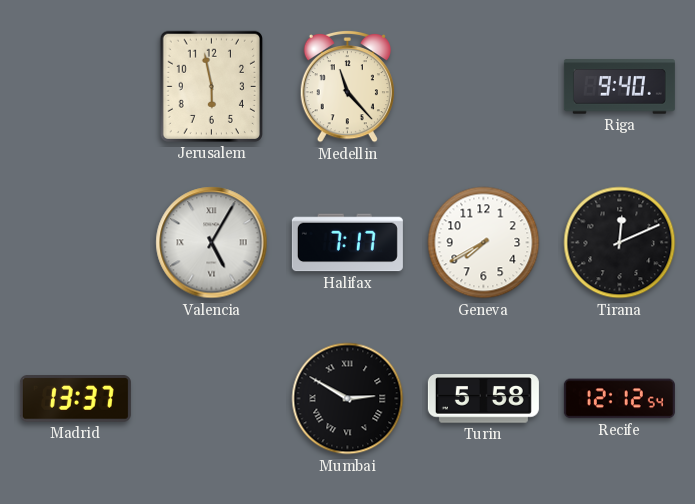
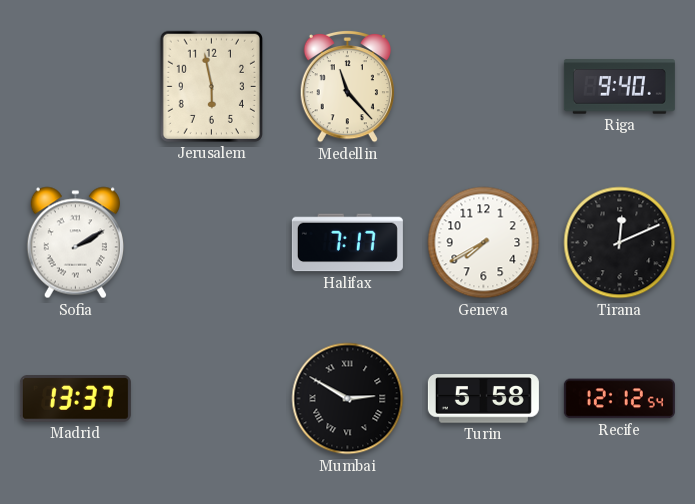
Sofia: none -> 2:10
Valencia: 5:05 -> none
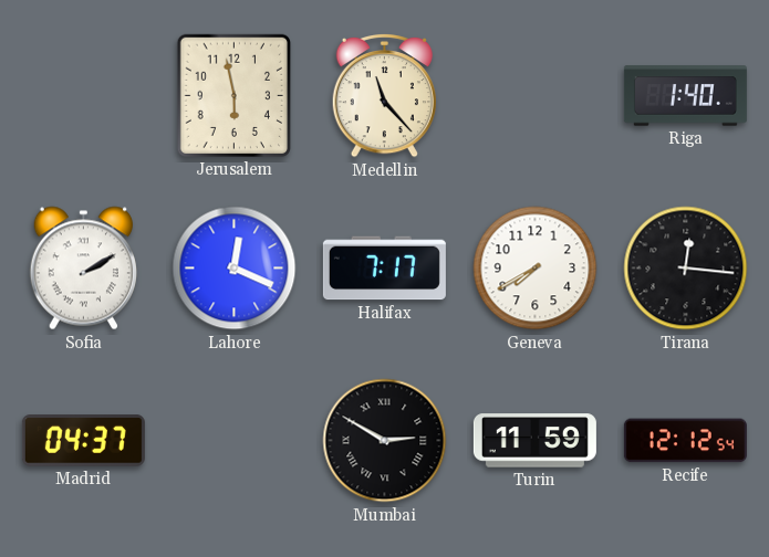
Riga: 9:40 -> 1:40
Lahore: none -> 12:19
Tirana: 12:11 -> 12:16
Madrid: 13:37 -> 04:37
Turin: 5:58 -> 11:59
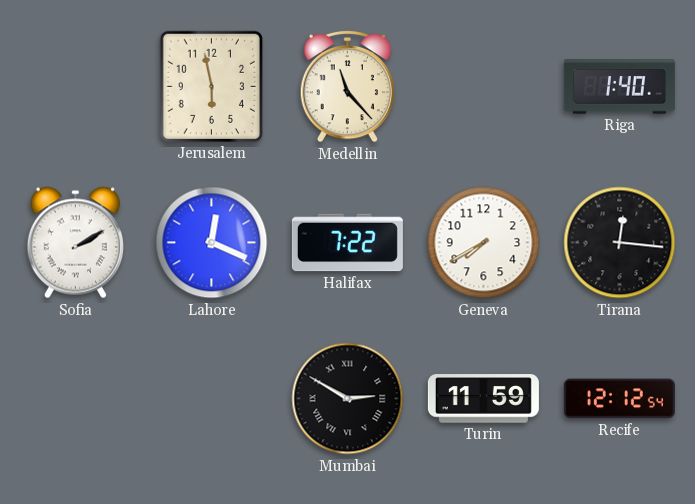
Halifax: 7:17 -> 7:22
Madrid: 04:37 -> none
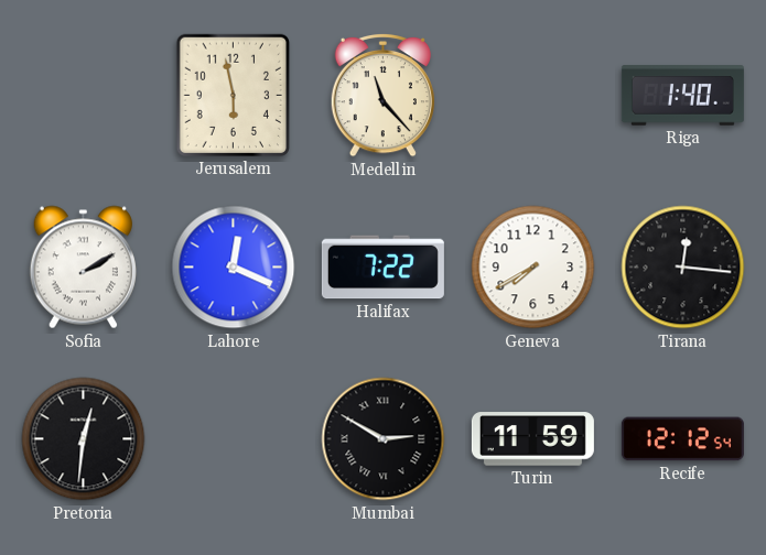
Pretoria: none -> 12:31
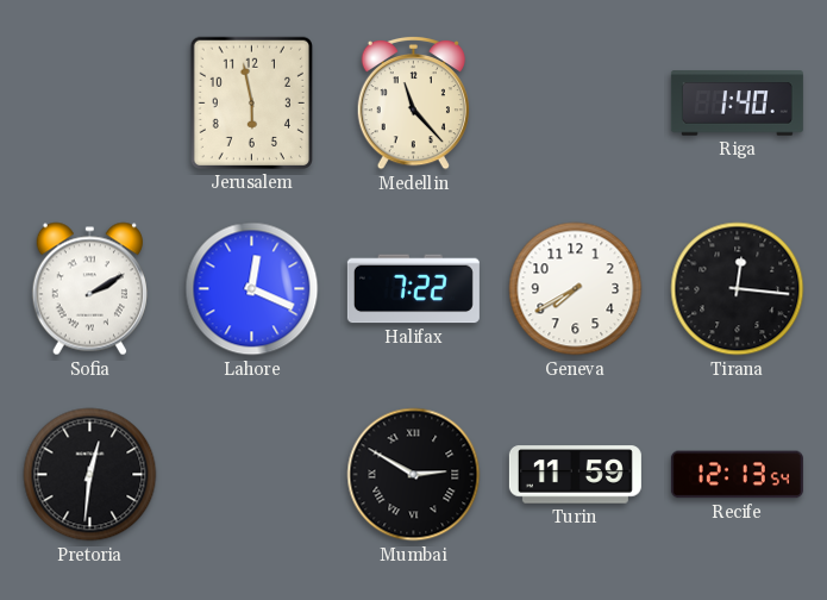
Recife: 12:12 -> 12:13
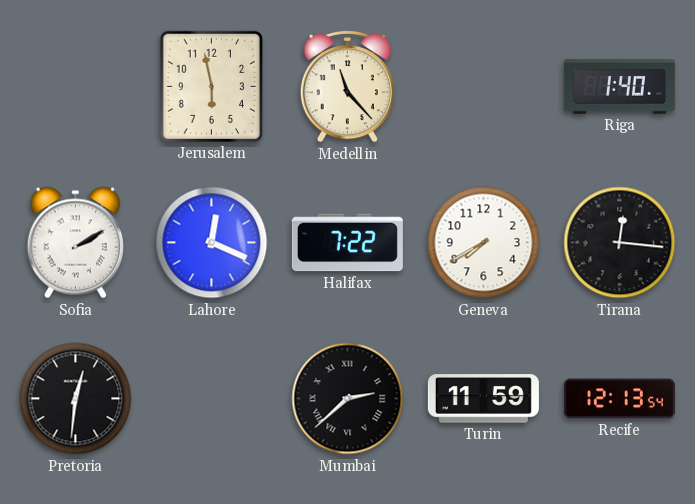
Mumbai: 2:50 -> 2:38
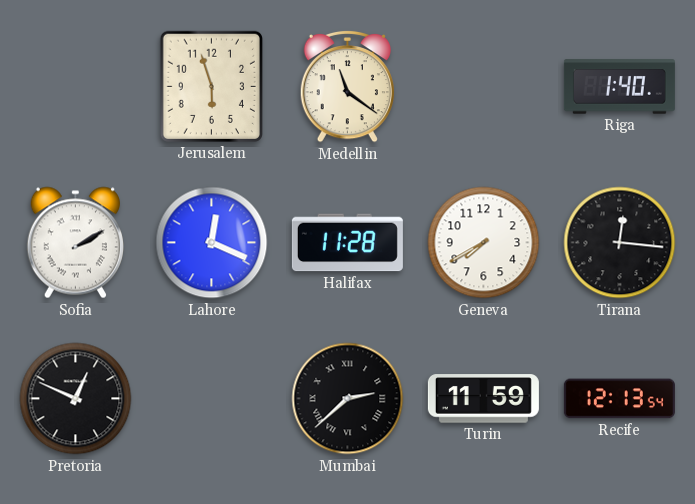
Jerusalem: 5:58 -> 5:57
Medellin: 11:23 -> 11:21
Halifax: 7:22 -> 11:28
Pretoria: 12:31 -> 12:49
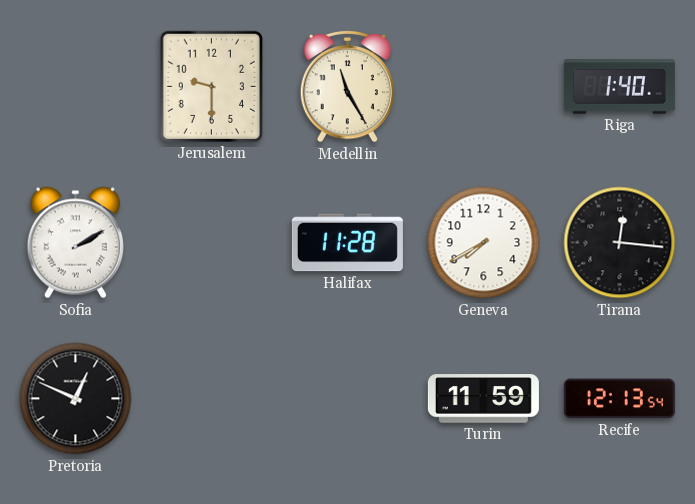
Jerusalem: 5:57 -> 9:30
Medellin: 11:21 -> 11:25
Lahore: 12:19 -> none
Mumbai: 2:38 -> none
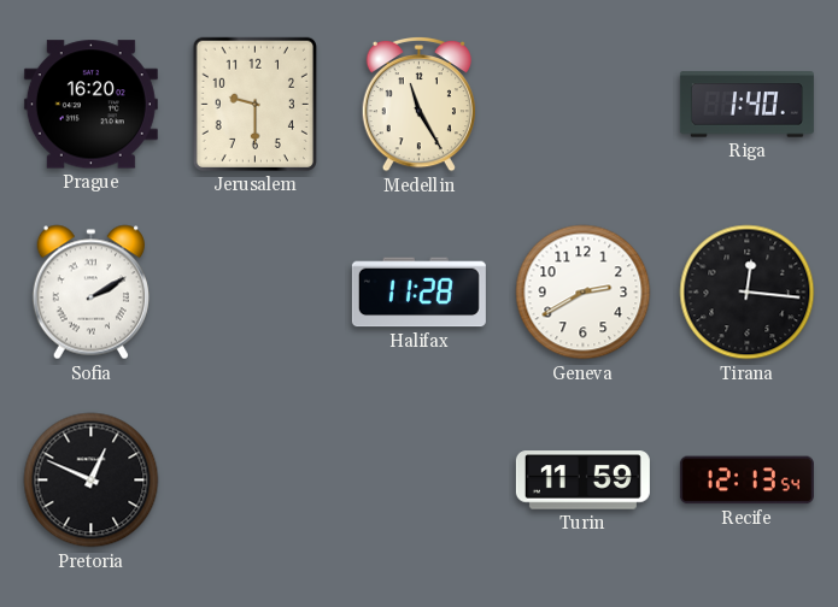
Prague: none -> 16:20
Geneva: 7:40 -> 2:40
